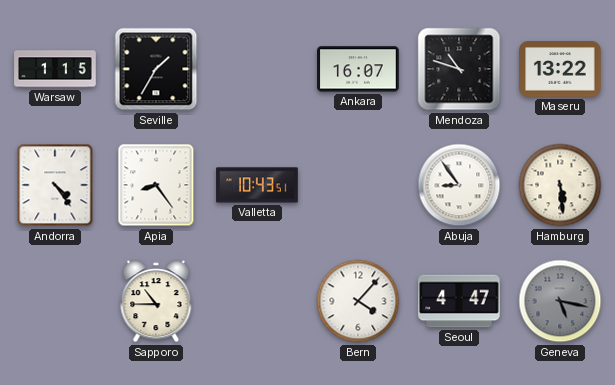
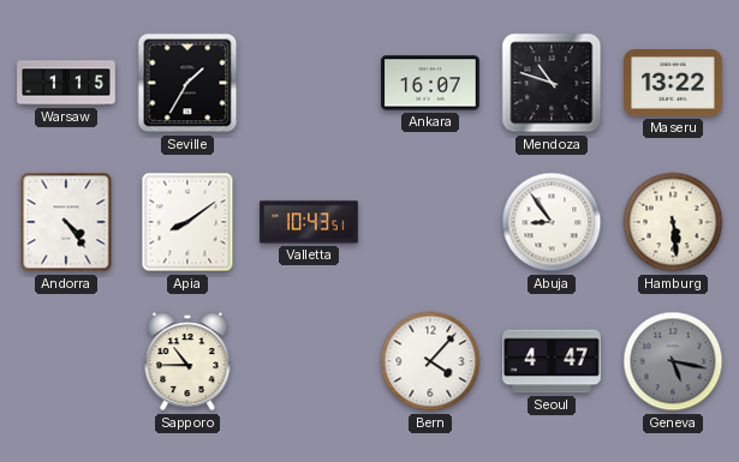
Apia: 8:24 -> 8:09
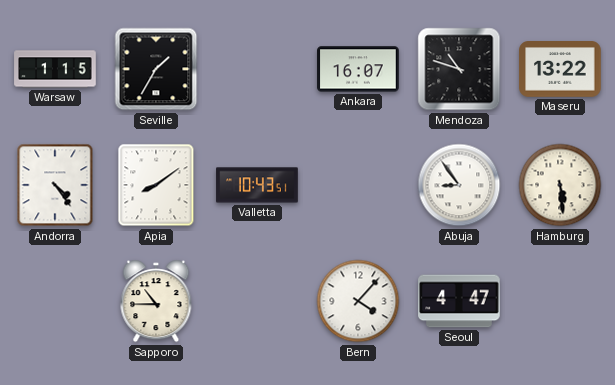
Geneva: 5:17 -> none
